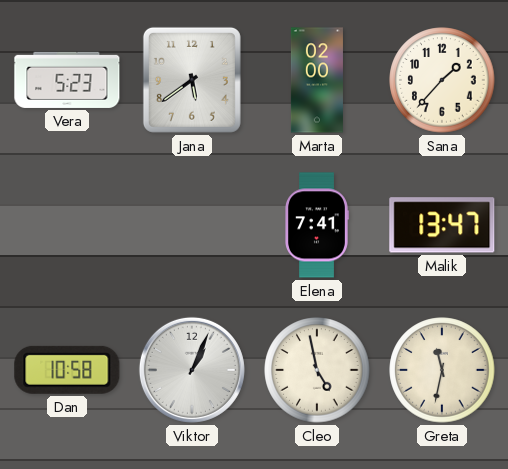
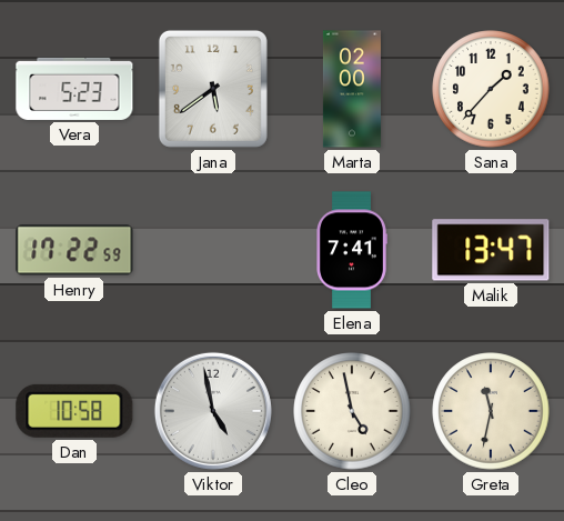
Henry: none -> 17:22
Viktor: 1:04 -> 4:58
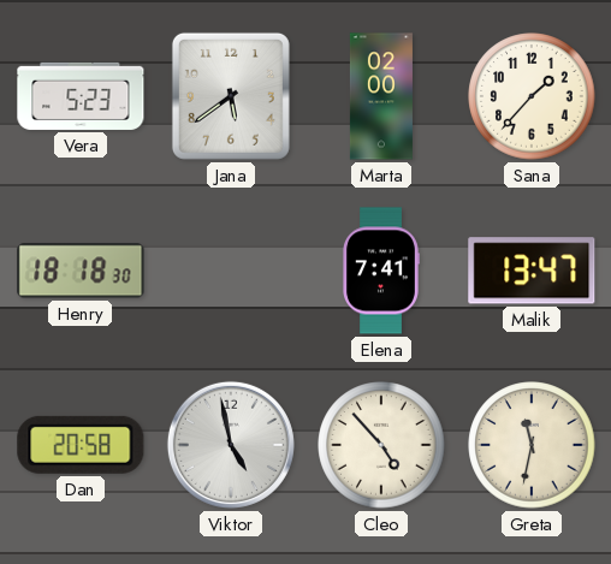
Henry: 17:22 -> 18:18
Dan: 10:58 -> 20:58
Cleo: 4:58 -> 4:53
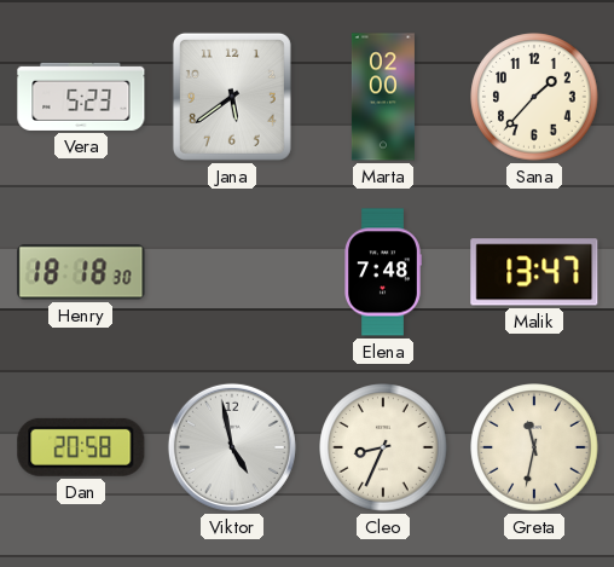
Elena: 7:41 -> 7:48
Cleo: 4:53 -> 8:34
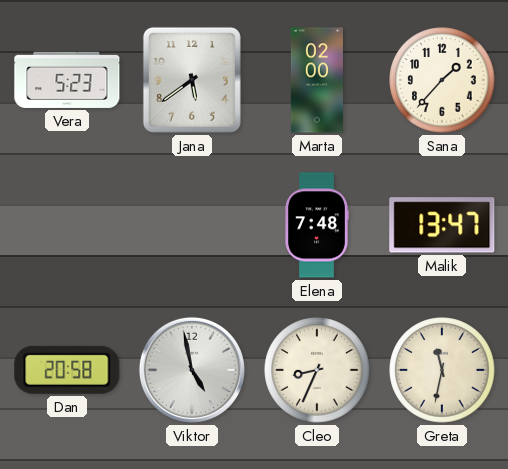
Henry: 18:18 -> none
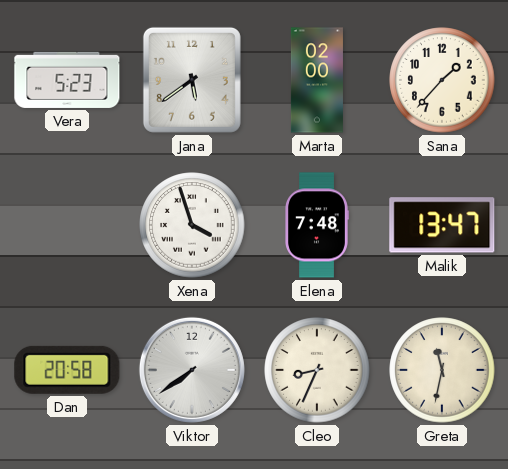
Xena: none -> 3:57
Viktor: 4:58 -> 7:39
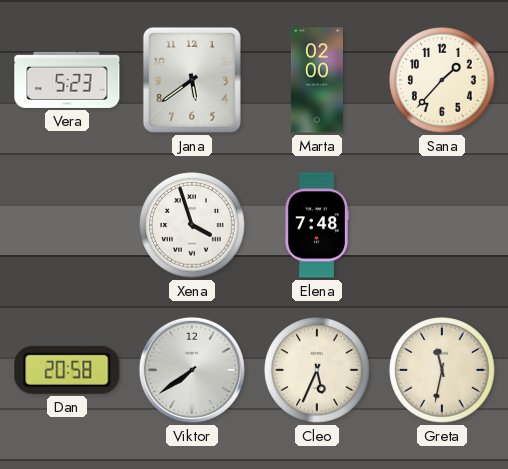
Malik: 13:47 -> none
Cleo: 8:34 -> 5:34
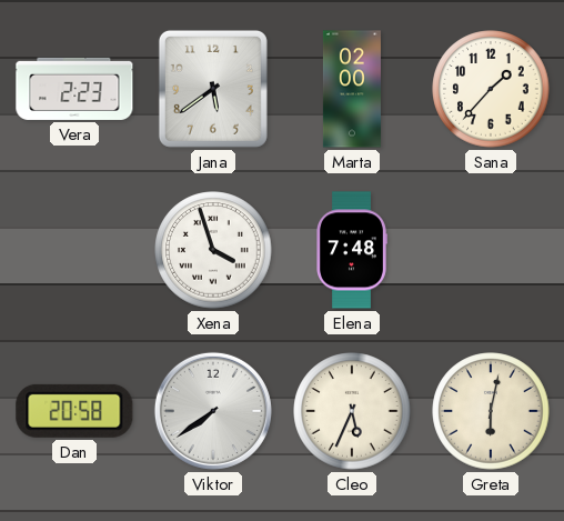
Vera: 5:23 -> 2:23
Greta: 11:32 -> 6:02
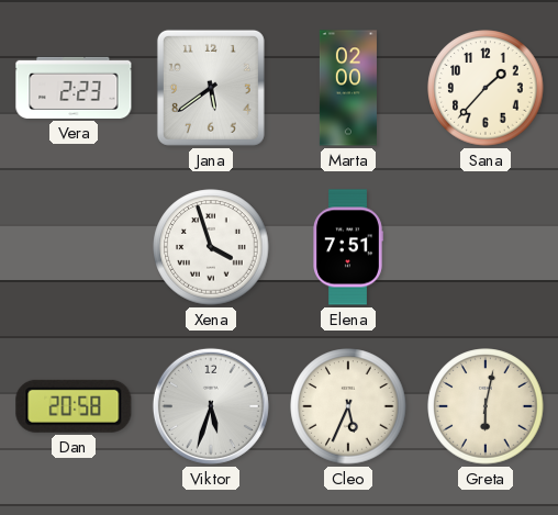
Elena: 7:48 -> 7:51
Viktor: 7:39 -> 5:33
